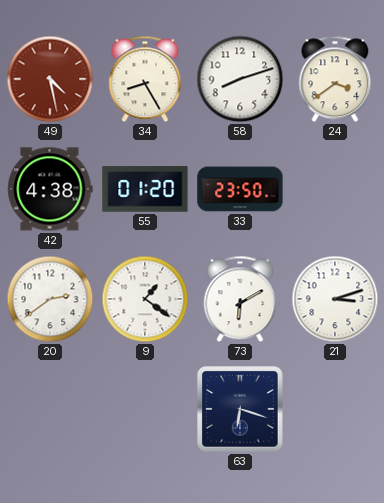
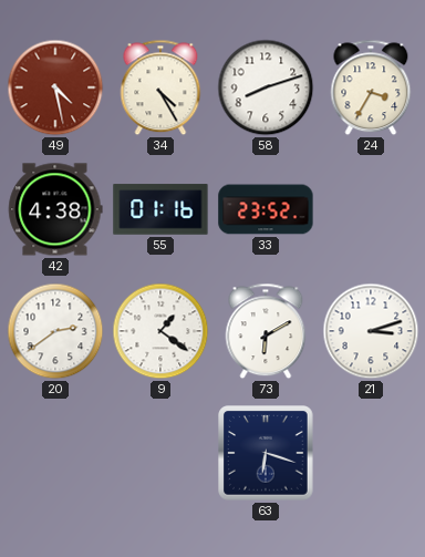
34: 8:25 -> 4:25
24: 3:39 -> 3:35
55: 01:20 -> 01:16
33: 23:50 -> 23:52
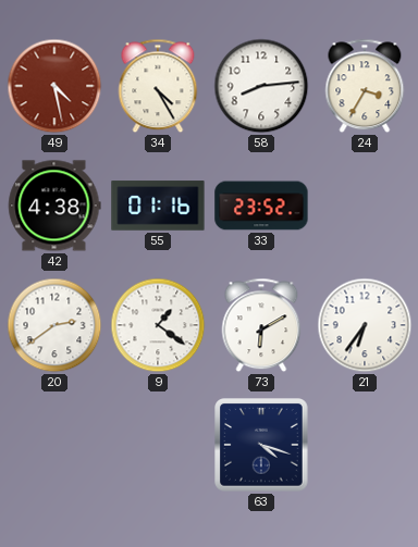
58: 8:12 -> 8:14
21: 3:12 -> 6:36
63: 6:18 -> 4:18
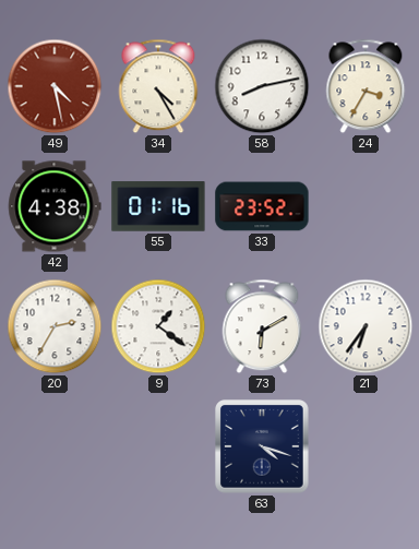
58: 8:14 -> 8:13
20: 2:39 -> 2:35
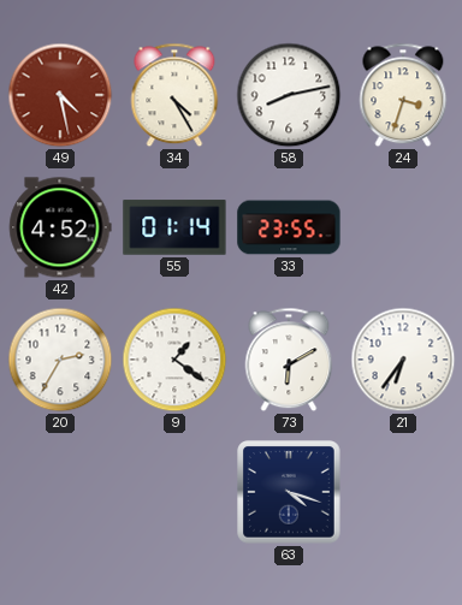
24: 3:35 -> 3:33
42: 4:38 -> 4:52
55: 01:16 -> 01:14
33: 23:52 -> 23:55
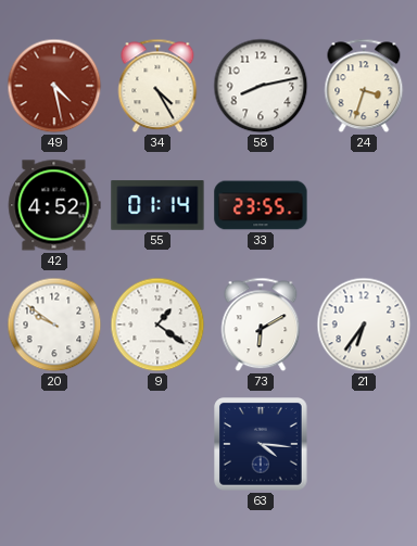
20: 2:35 -> 9:51
63: 4:18 -> 4:16
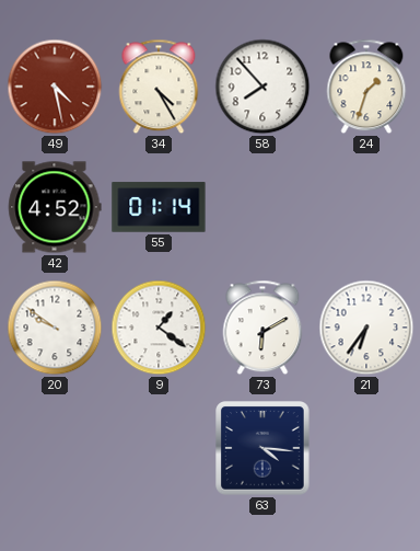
58: 8:13 -> 7:53
24: 3:33 -> 1:33
33: 23:55 -> none
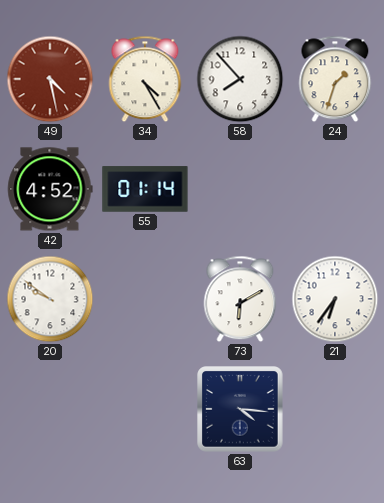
9: 1:21 -> none
